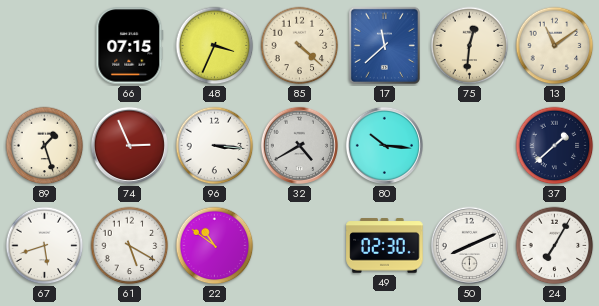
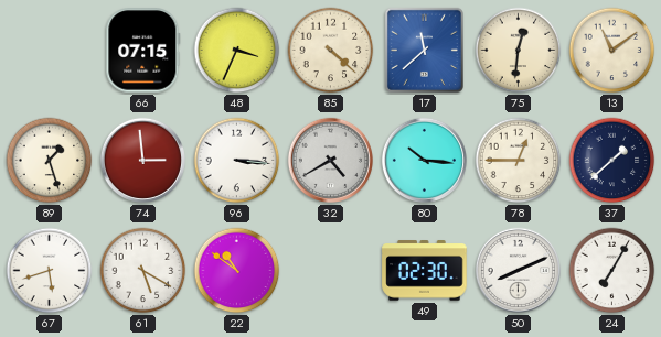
74: 2:56 -> 2:59
78: none -> 12:45
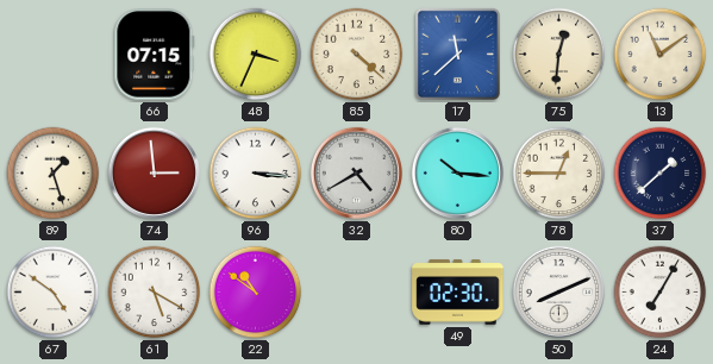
67: 5:42 -> 4:51
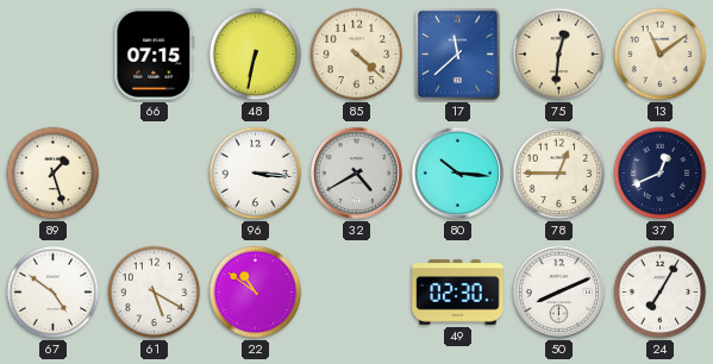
48: 3:34 -> 6:32
74: 2:59 -> none
37: 1:38 -> 12:41
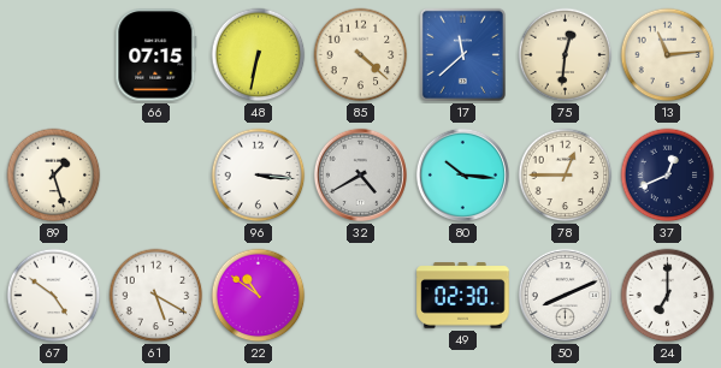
13: 11:09 -> 11:14
24: 7:05 -> 7:00
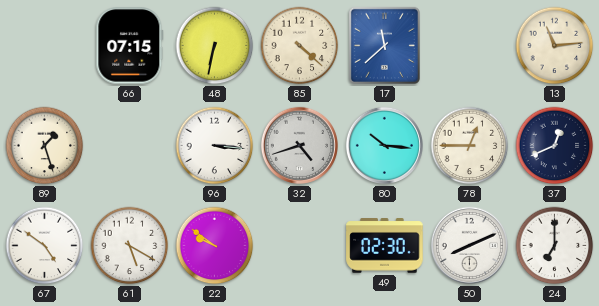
75: 12:31 -> none
32: 4:40 -> 4:42
22: 10:51 -> 9:51
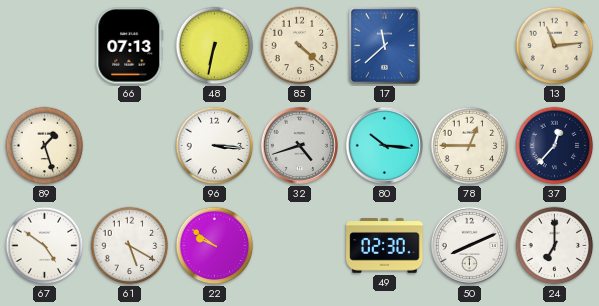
66: 07:15 -> 07:13
37: 12:41 -> 12:37
